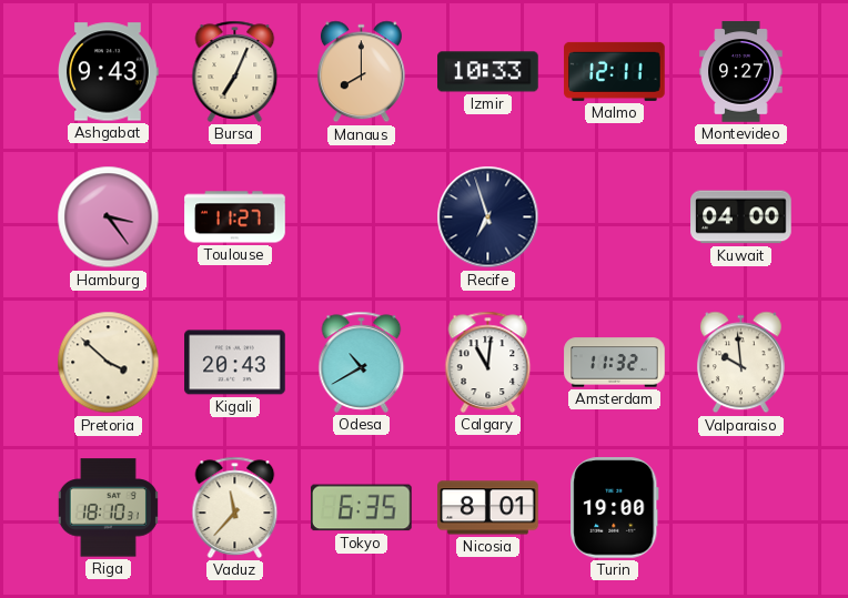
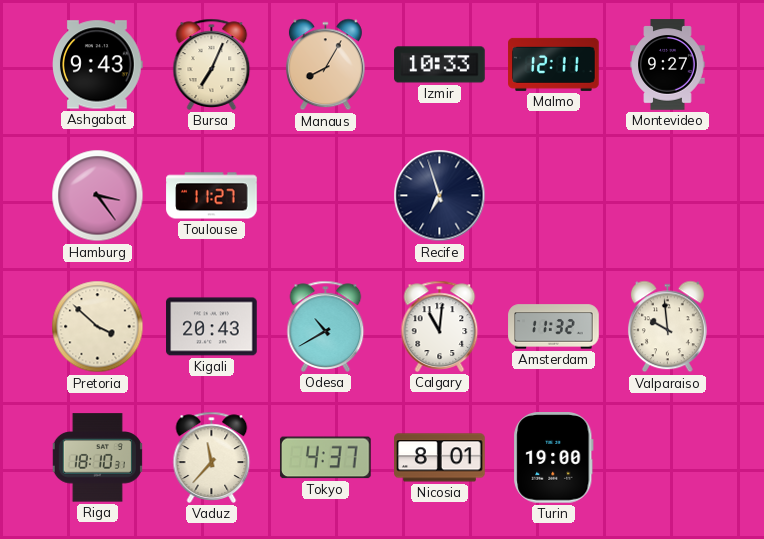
Manaus: 8:00 -> 8:05
Kuwait: 04:00 -> none
Tokyo: 6:35 -> 4:37
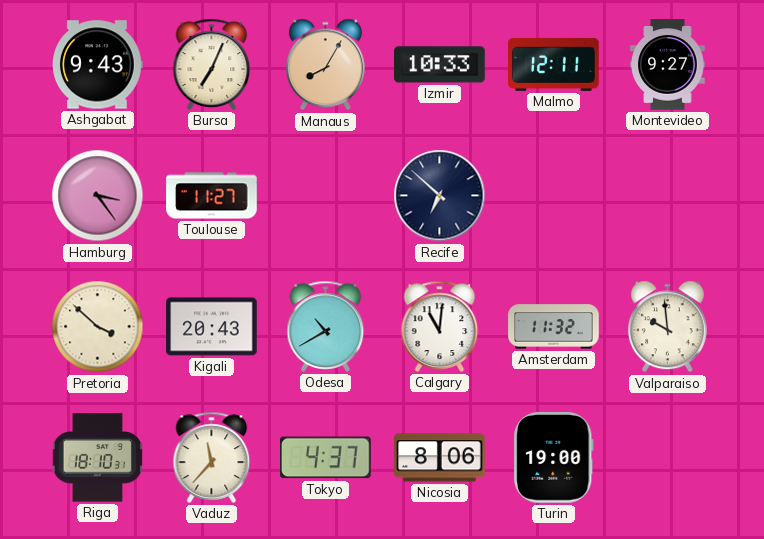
Recife: 6:57 -> 6:52
Nicosia: 8:01 -> 8:06
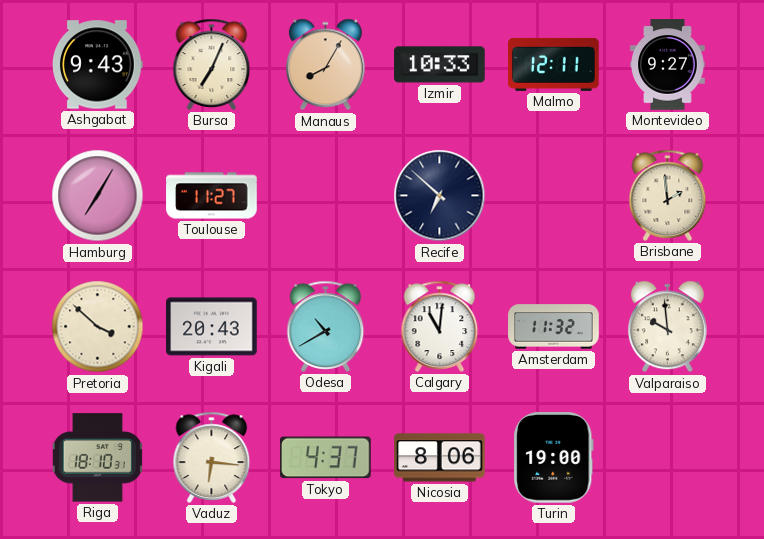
Hamburg: 3:24 -> 7:05
Brisbane: none -> 1:59
Vaduz: 11:37 -> 6:16
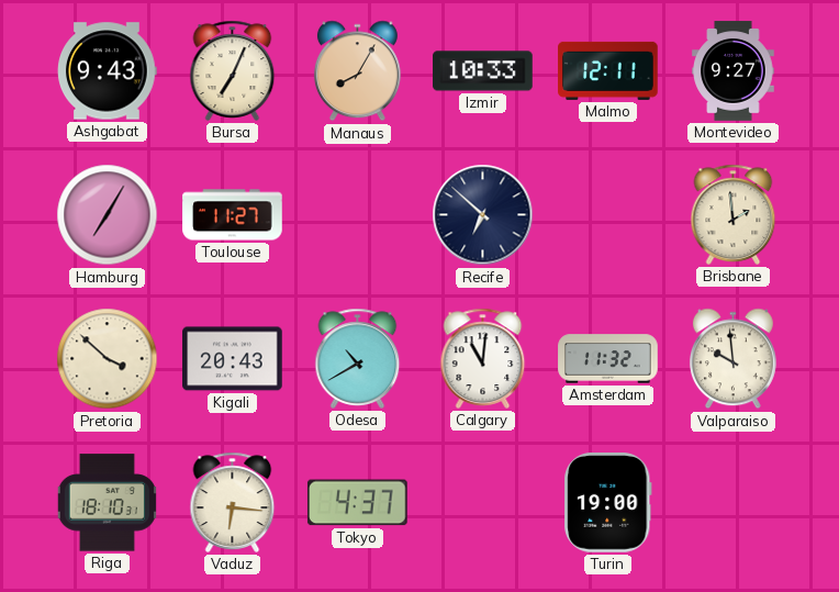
Nicosia: 8:06 -> none
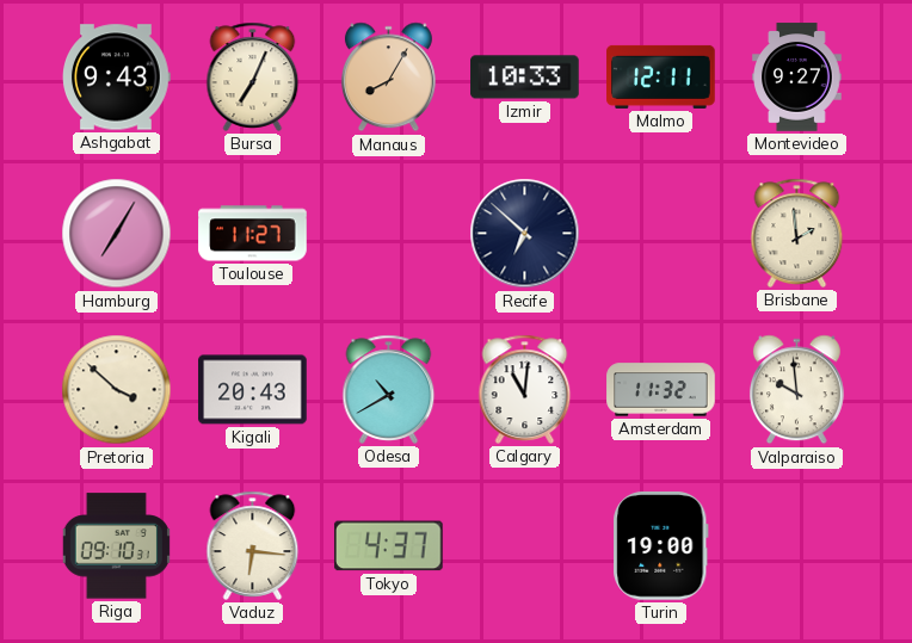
Riga: 18:10 -> 09:10
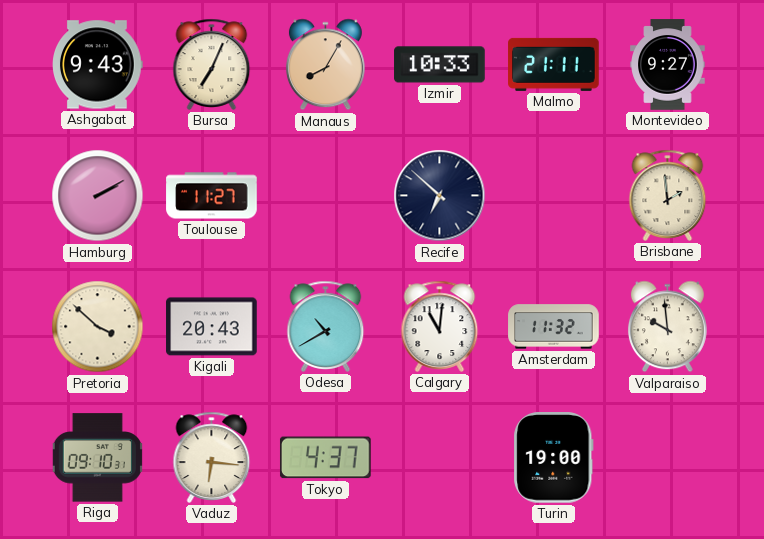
Malmo: 12:11 -> 21:11
Hamburg: 7:05 -> 2:10
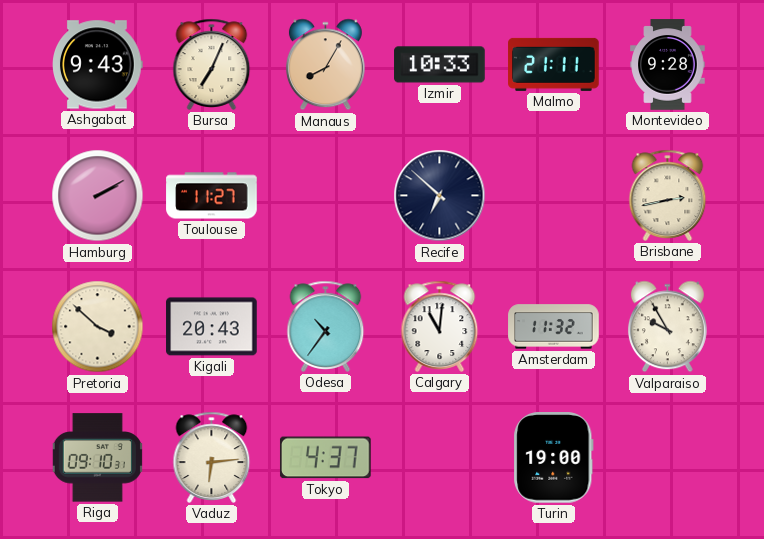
Montevideo: 9:27 -> 9:28
Brisbane: 1:59 -> 2:43
Odesa: 10:40 -> 10:36
Valparaiso: 9:59 -> 9:55
Vaduz: 6:16 -> 6:14
